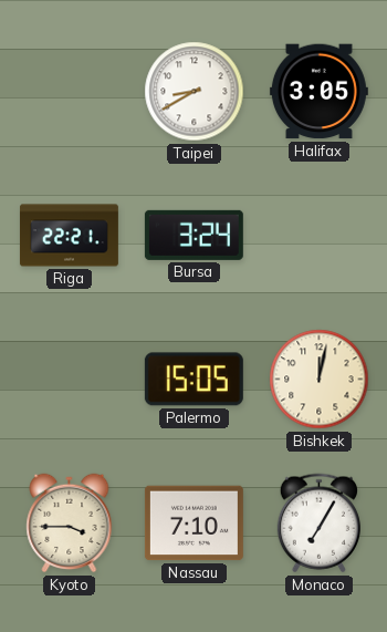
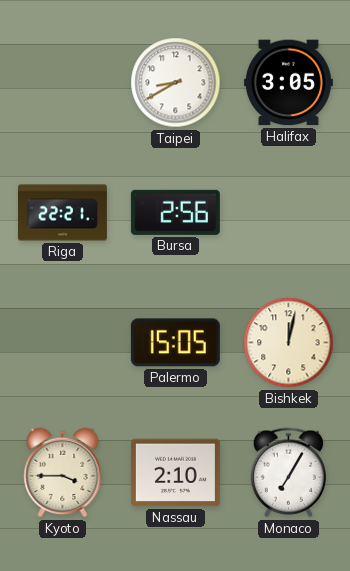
Bursa: 3:24 -> 2:56
Nassau: 7:10 -> 2:10
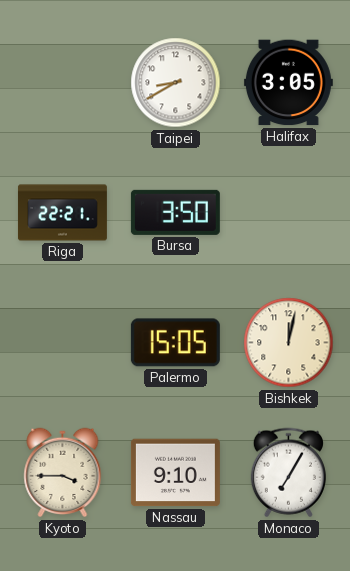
Bursa: 2:56 -> 3:50
Nassau: 2:10 -> 9:10
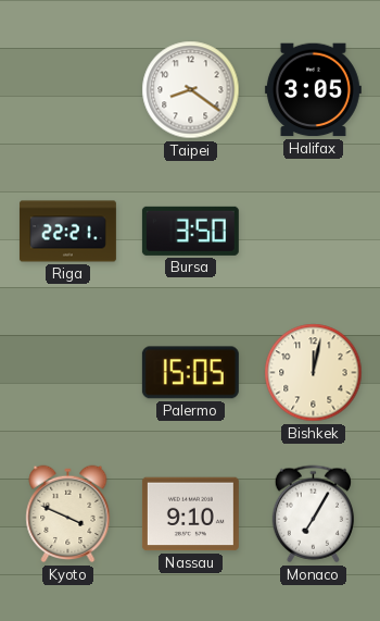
Taipei: 8:40 -> 8:21
Kyoto: 3:45 -> 3:49
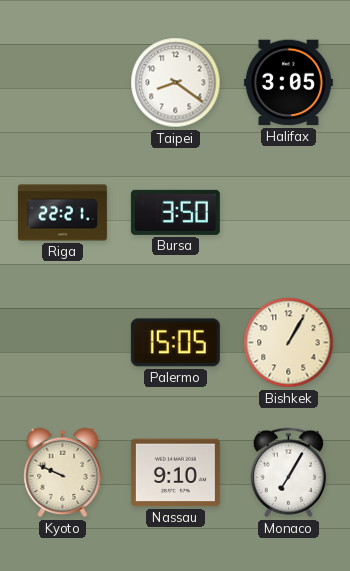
Bishkek: 12:02 -> 1:05
Kyoto: 3:49 -> 9:49
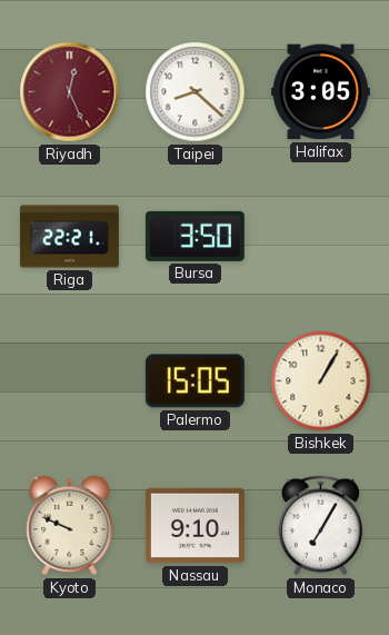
Riyadh: none -> 12:26
Taipei: 8:21 -> 8:22
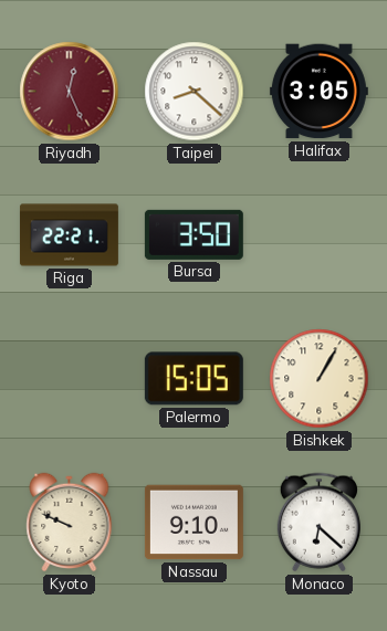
Monaco: 7:05 -> 6:22
